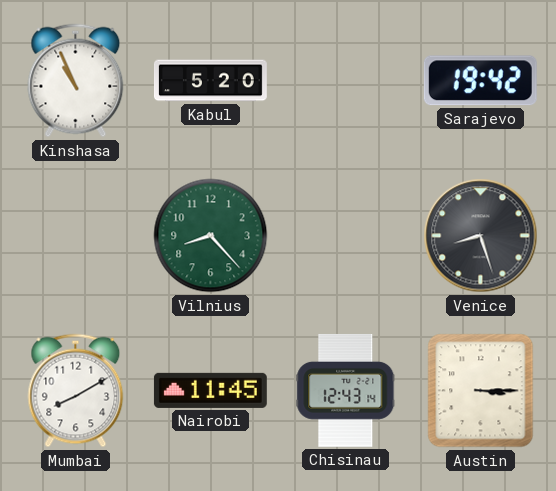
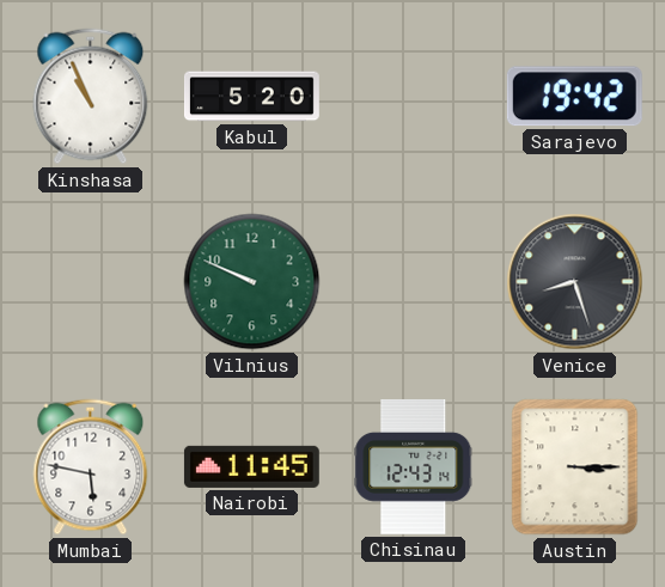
Vilnius: 8:23 -> 9:49
Mumbai: 8:10 -> 5:47
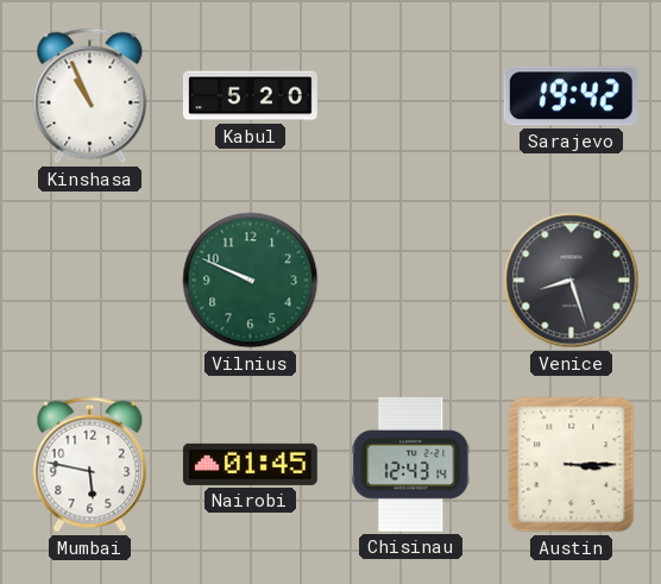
Nairobi: 11:45 -> 01:45
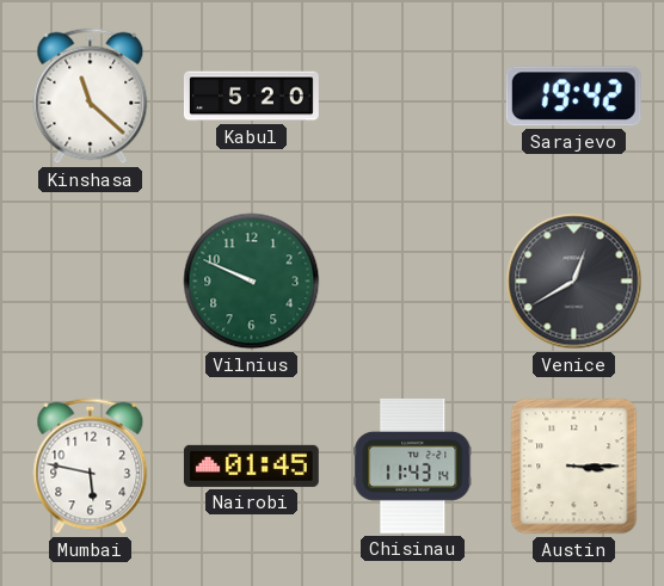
Kinshasa: 10:56 -> 11:22
Venice: 8:27 -> 12:40
Chisinau: 12:43 -> 11:43
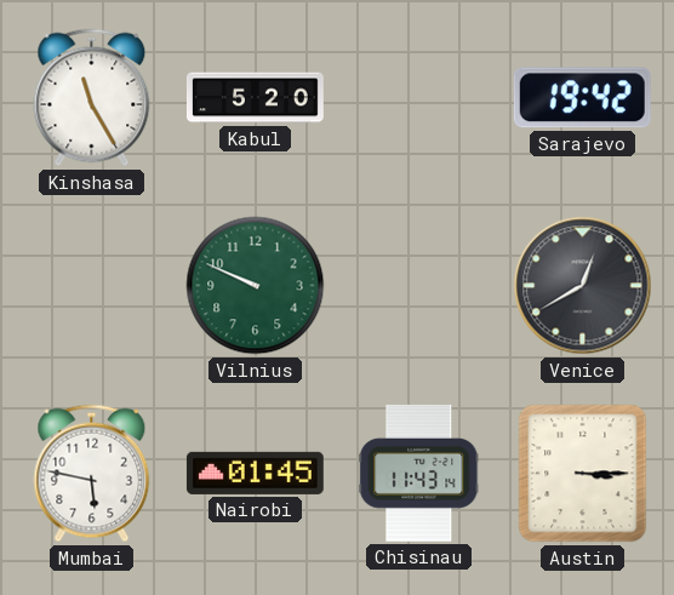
Kinshasa: 11:22 -> 11:25
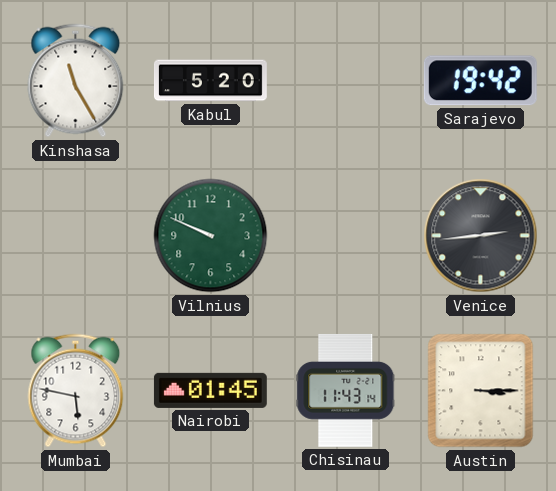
Venice: 12:40 -> 2:44
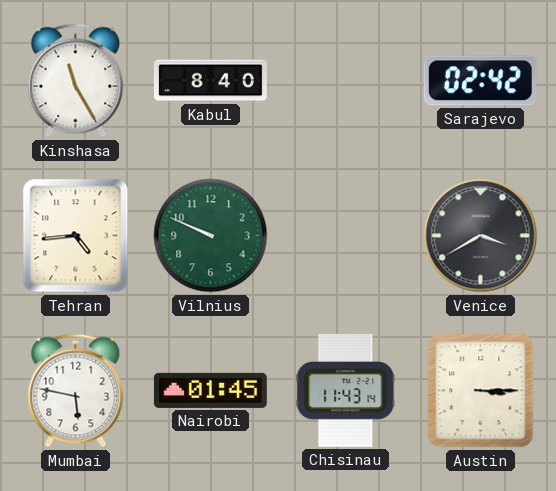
Kabul: 5:20 -> 8:40
Sarajevo: 19:42 -> 02:42
Tehran: none -> 4:44
Venice: 2:44 -> 3:40
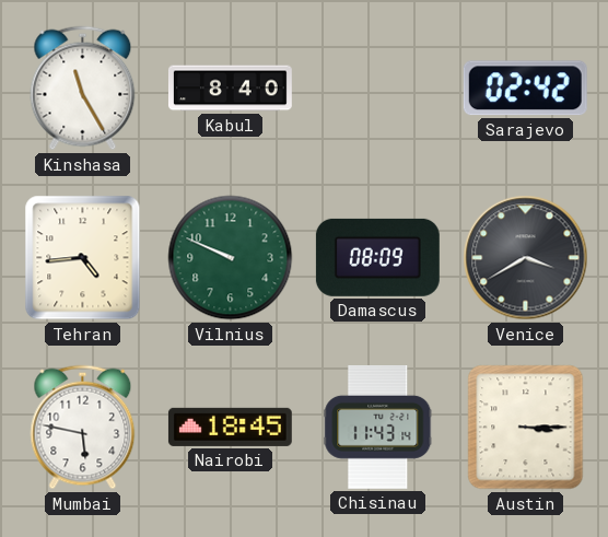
Damascus: none -> 08:09
Nairobi: 01:45 -> 18:45
